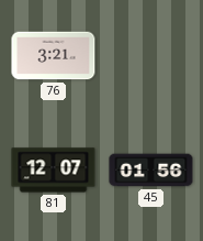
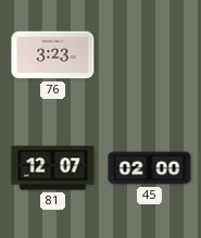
76: 3:21 -> 3:23
45: 01:56 -> 02:00
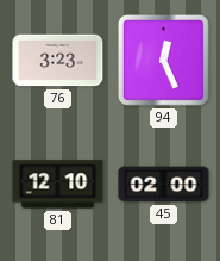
94: none -> 12:26
81: 12:07 -> 12:10
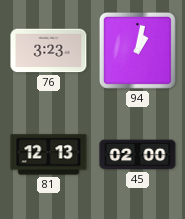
94: 12:26 -> 1:02
81: 12:10 -> 12:13
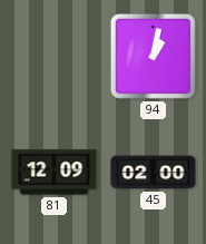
76: 3:23 -> none
81: 12:13 -> 12:09
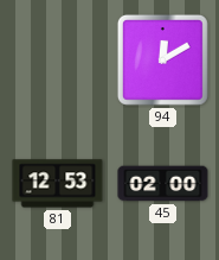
94: 1:02 -> 12:10
81: 12:09 -> 12:53
